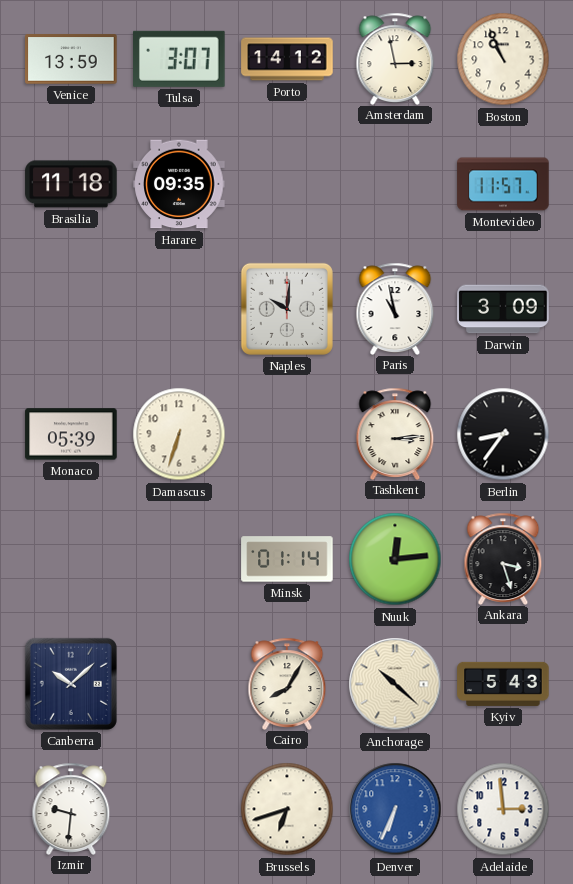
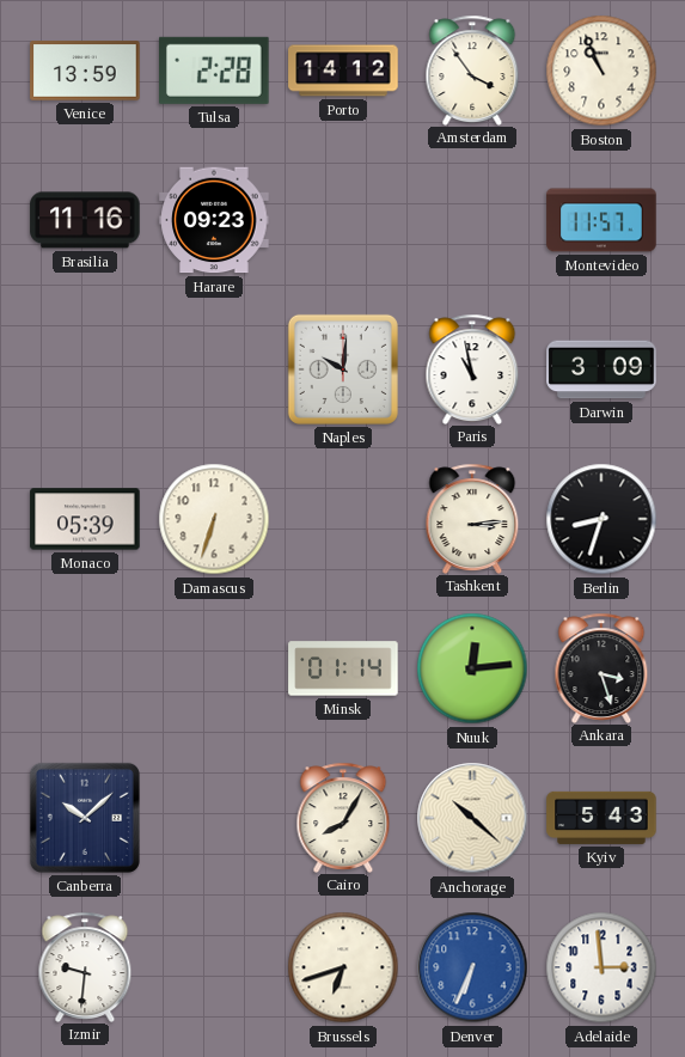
Tulsa: 3:07 -> 2:28
Amsterdam: 2:58 -> 3:54
Brasilia: 11:18 -> 11:16
Harare: 09:35 -> 09:23
Berlin: 8:36 -> 8:33
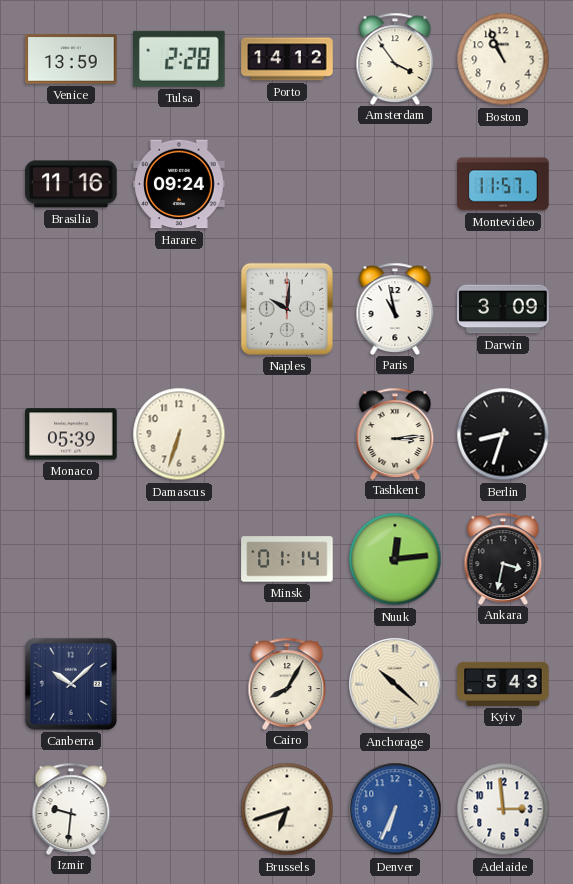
Harare: 09:23 -> 09:24
Ankara: 3:27 -> 3:32
